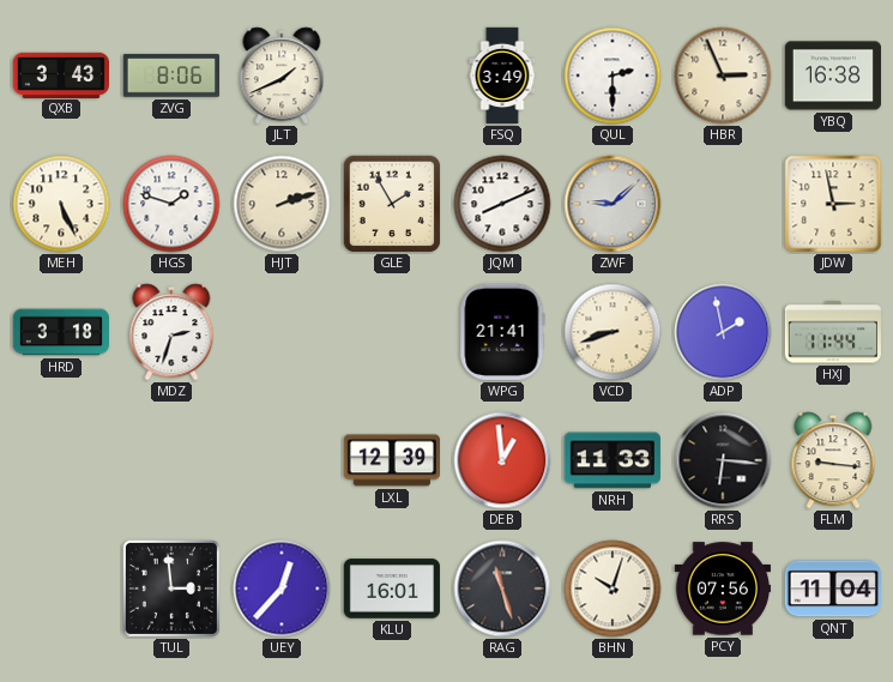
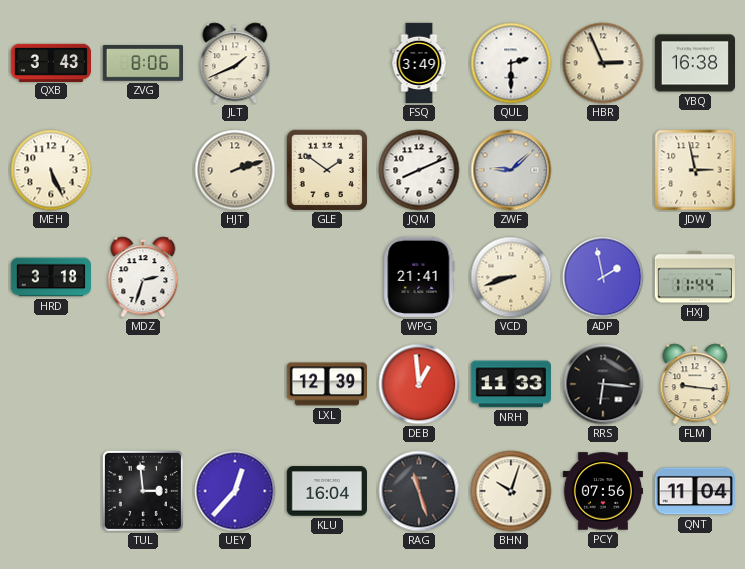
HGS: 1:48 -> none
GLE: 1:55 -> 1:51
KLU: 16:01 -> 16:04
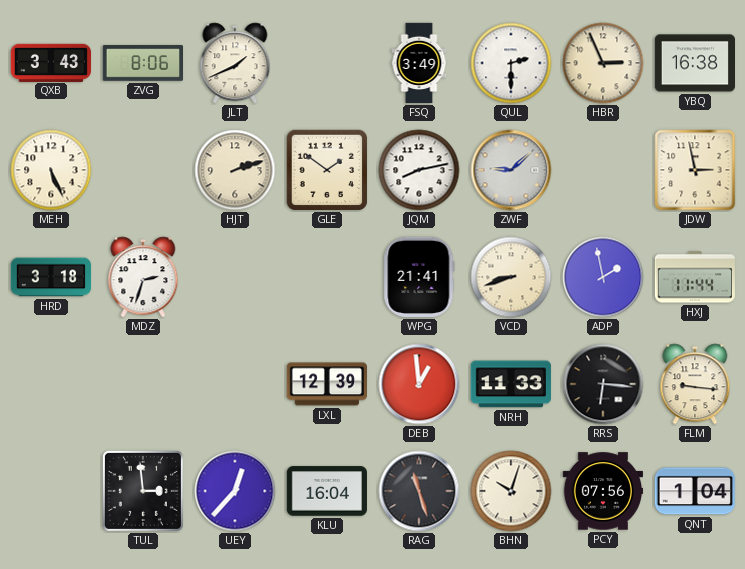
JQM: 8:11 -> 8:13
QNT: 11:04 -> 1:04
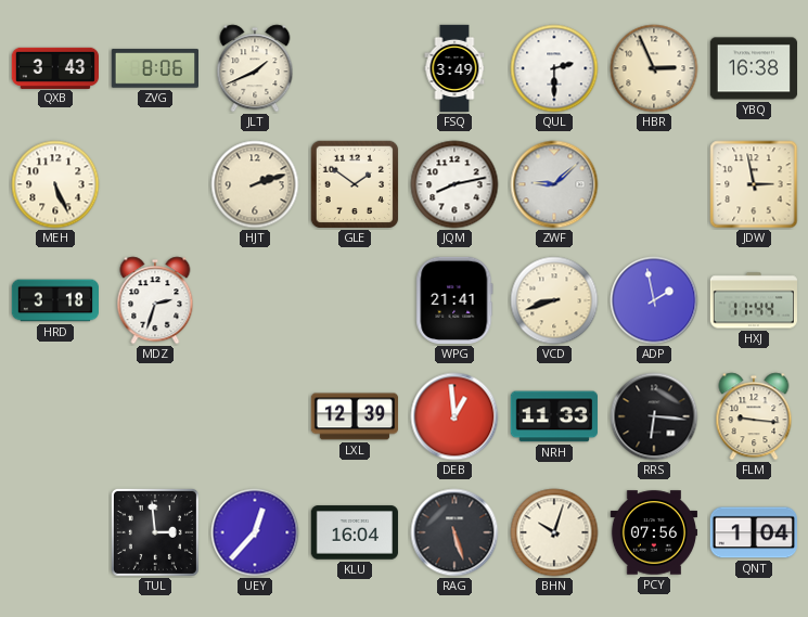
RAG: 11:27 -> 5:27
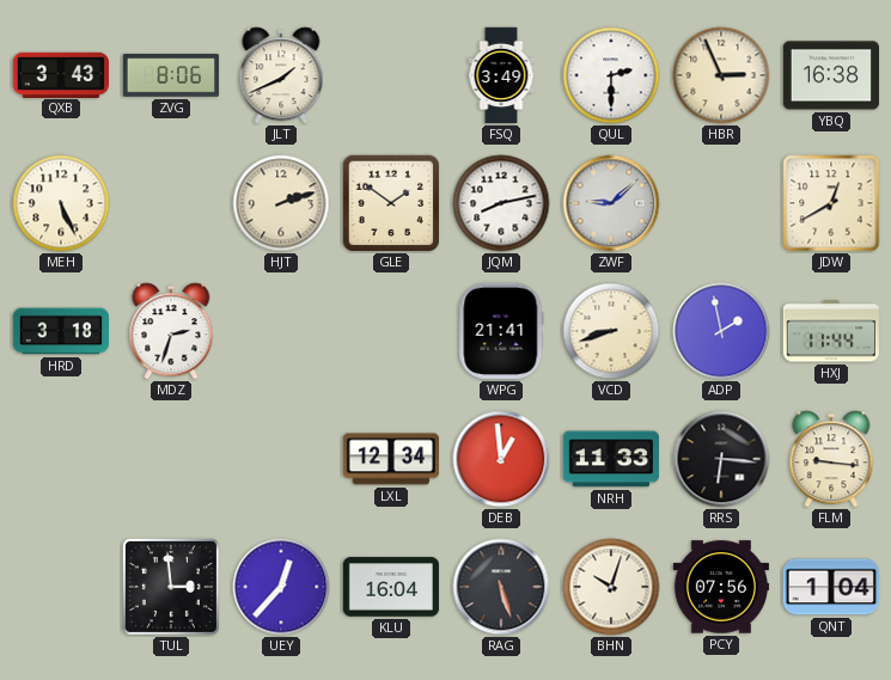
JDW: 2:58 -> 12:40
LXL: 12:39 -> 12:34
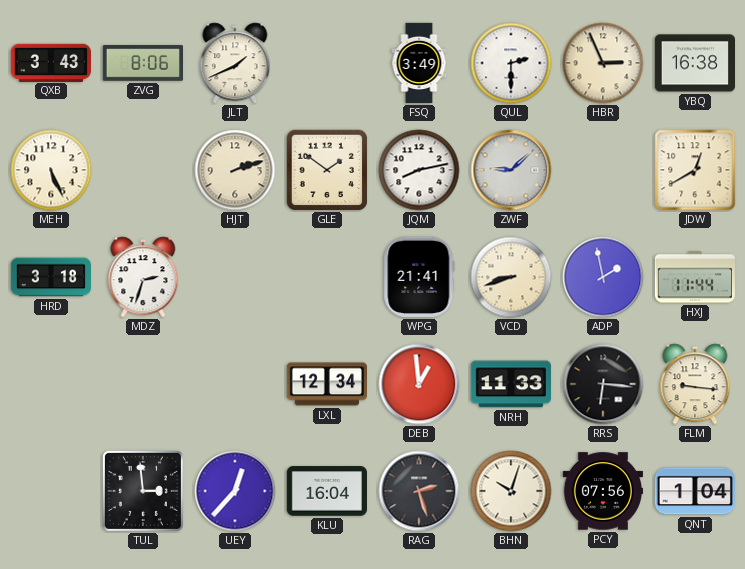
RAG: 5:27 -> 2:27
